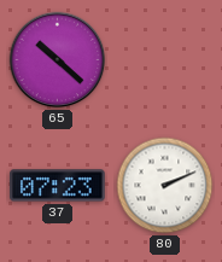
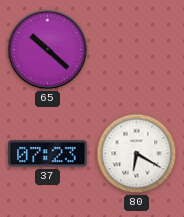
80: 2:11 -> 6:20
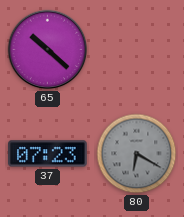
80 dial: white -> grey
